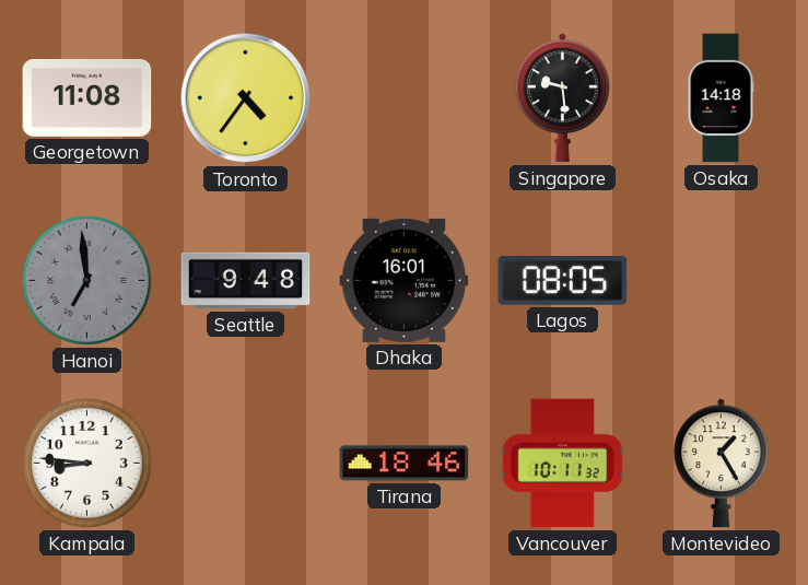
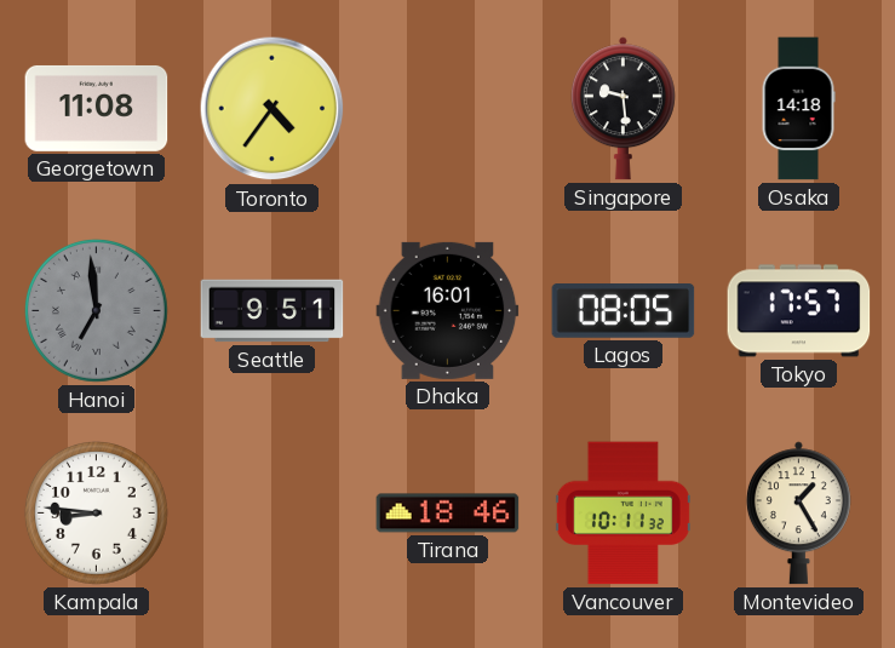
Seattle: 9:48 -> 9:51
Tokyo: none -> 17:57
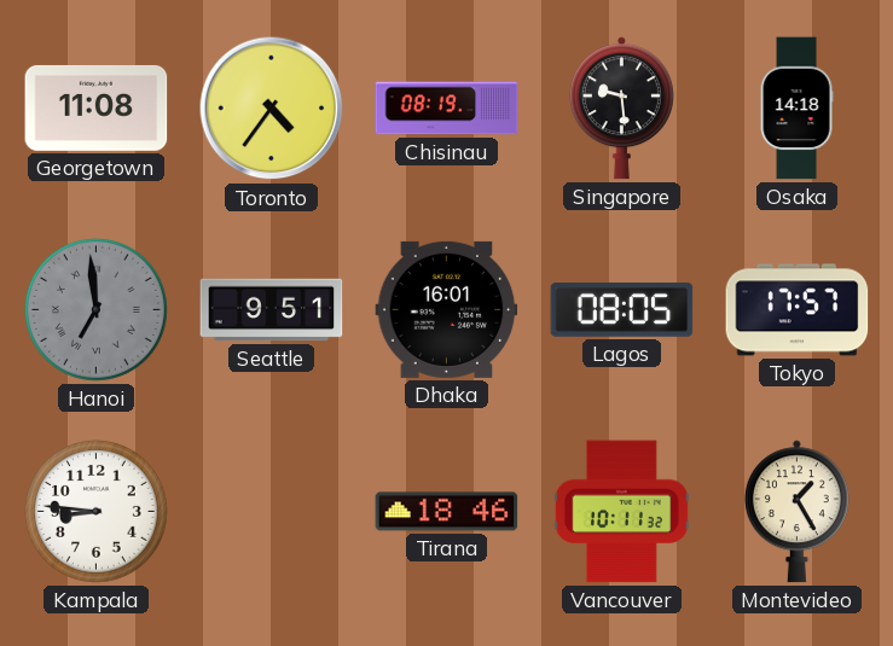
Chisinau: none -> 08:19
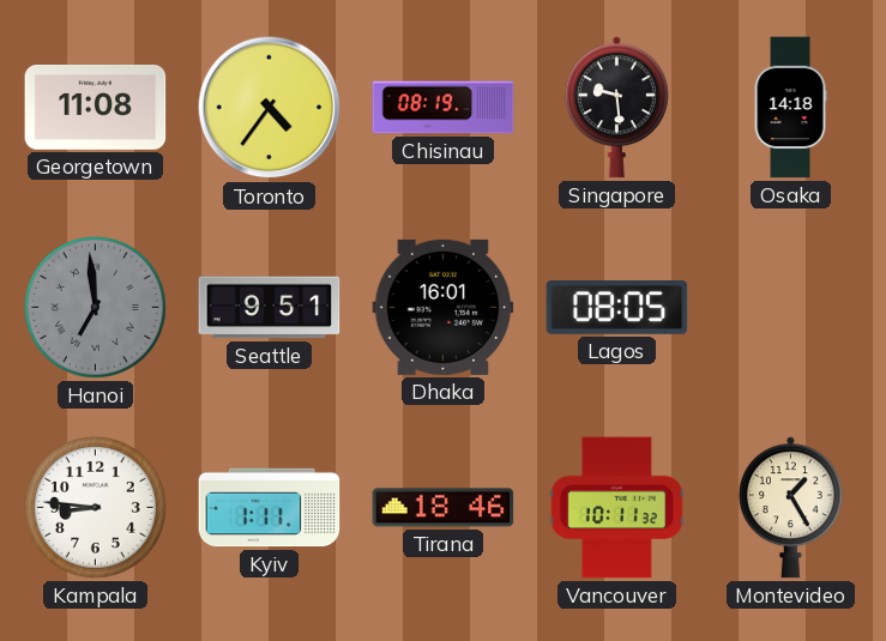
Tokyo: 17:57 -> none
Kyiv: none -> 1:11
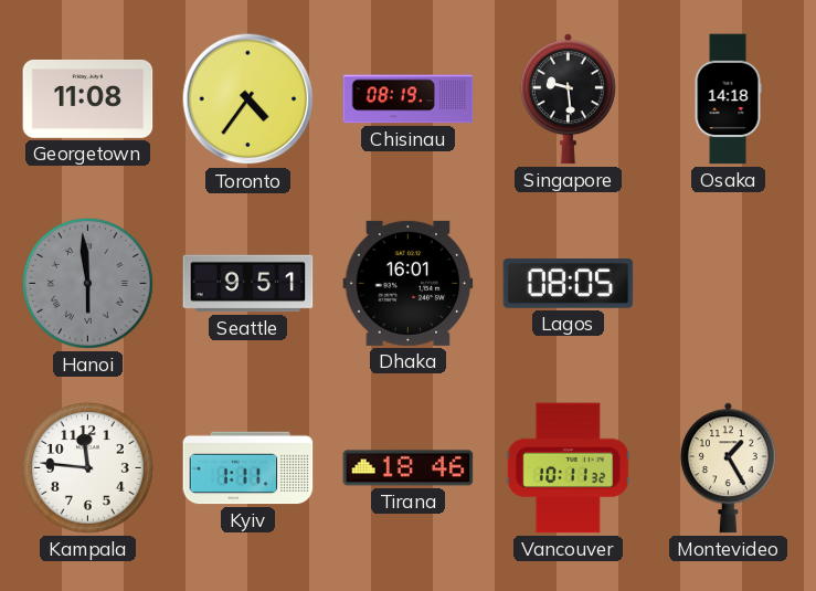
Hanoi: 6:59 -> 5:59
Kampala: 8:46 -> 11:46
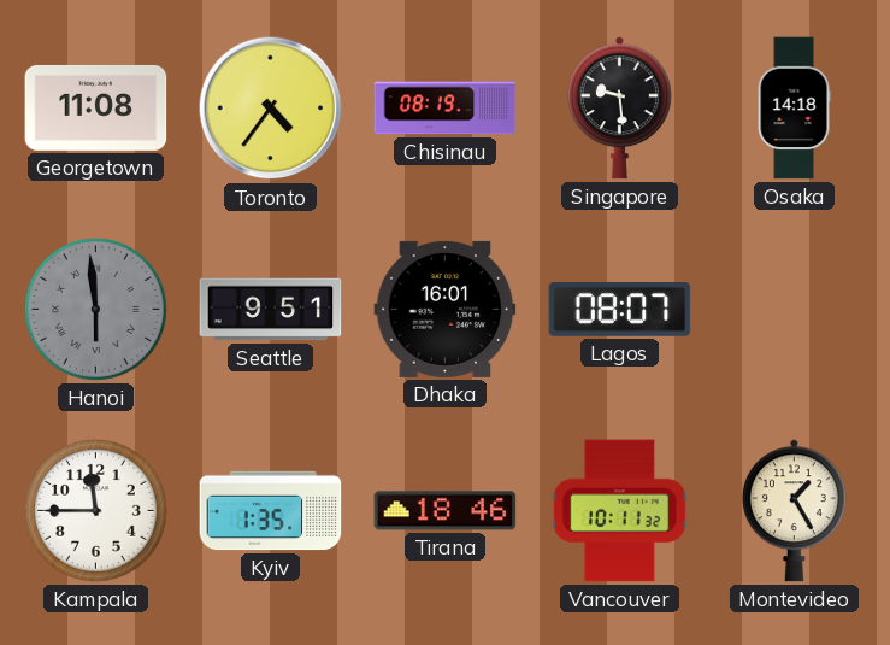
Lagos: 08:05 -> 08:07
Kampala: 11:46 -> 11:45
Kyiv: 1:11 -> 1:35
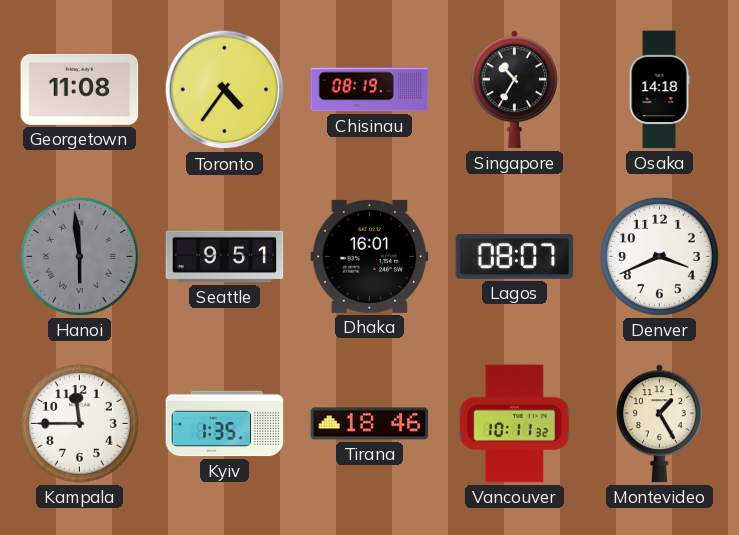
Singapore: 9:29 -> 10:35
Denver: none -> 3:41
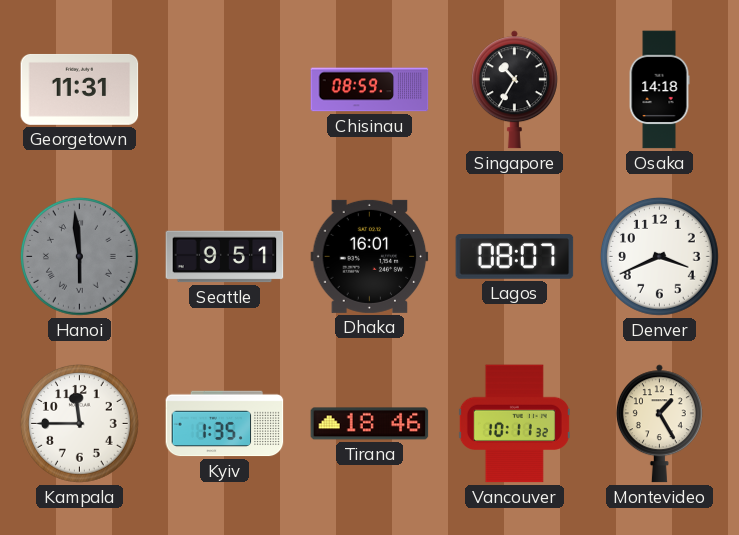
Georgetown: 11:08 -> 11:31
Toronto: 4:36 -> none
Chisinau: 08:19 -> 08:59
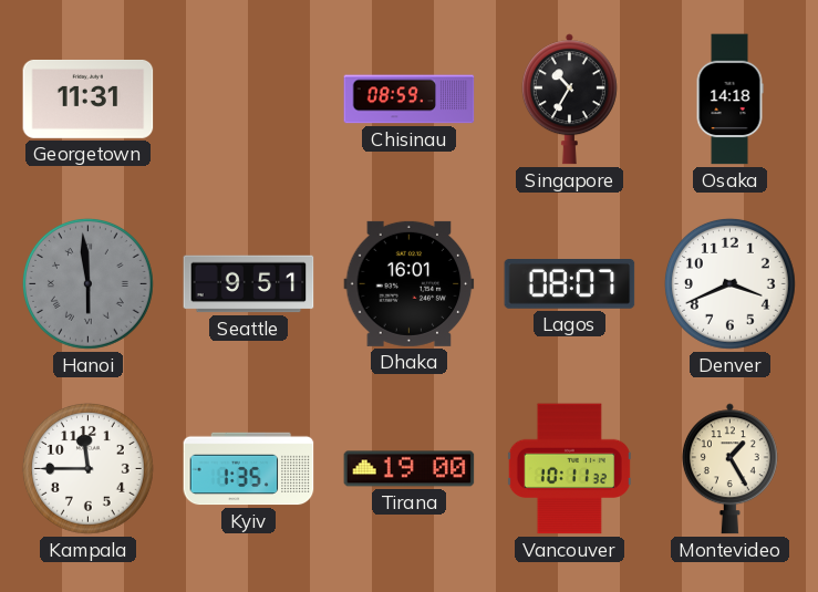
Tirana: 18:46 -> 19:00
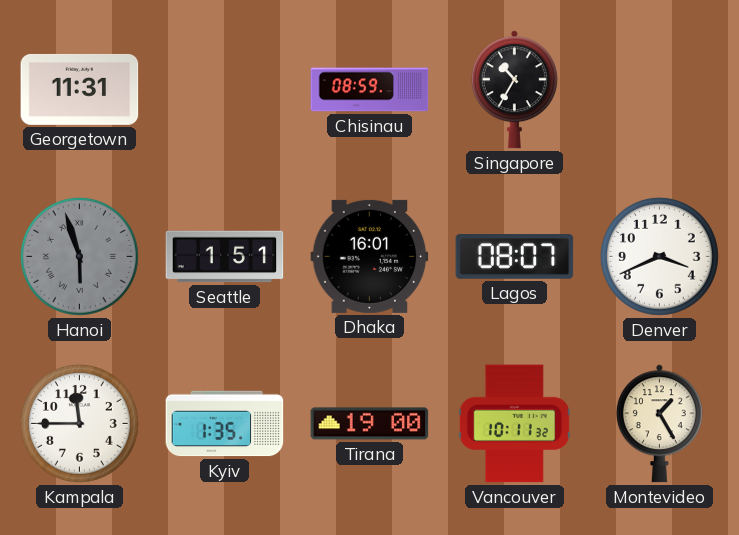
Osaka: 14:18 -> none
Hanoi: 5:59 -> 5:57
Seattle: 9:51 -> 1:51
